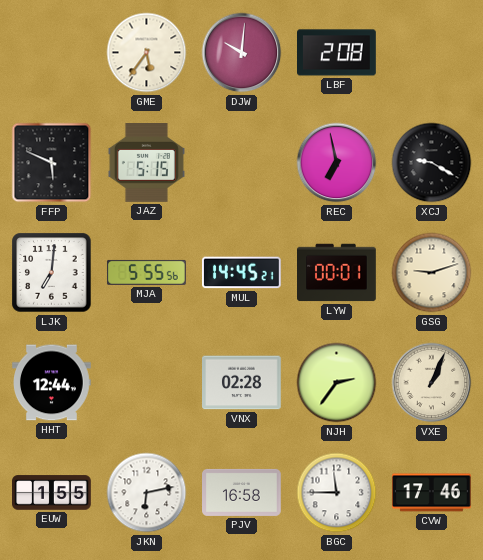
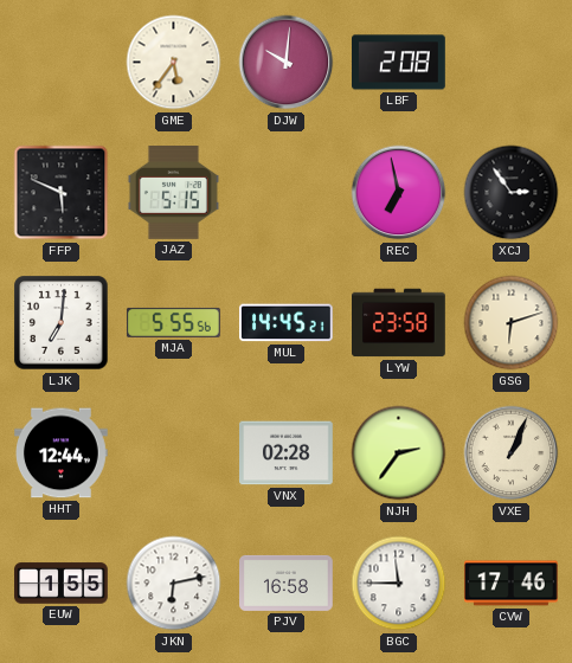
XCJ: 9:20 -> 2:54
LYW: 00:01 -> 23:58
GSG: 9:12 -> 6:12
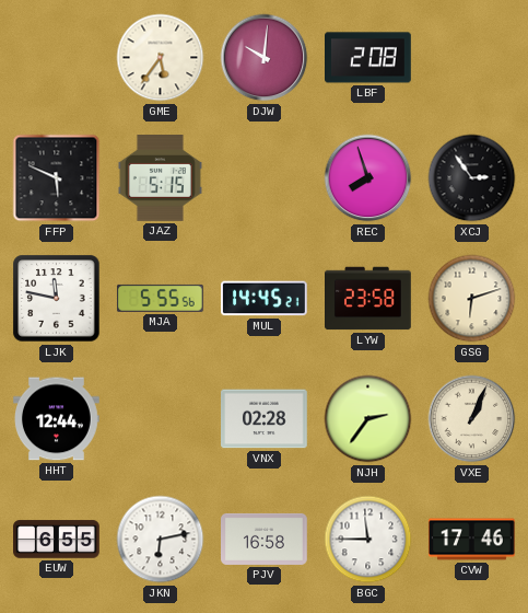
REC: 6:58 -> 7:57
LJK: 7:01 -> 11:47
EUW: 1:55 -> 6:55
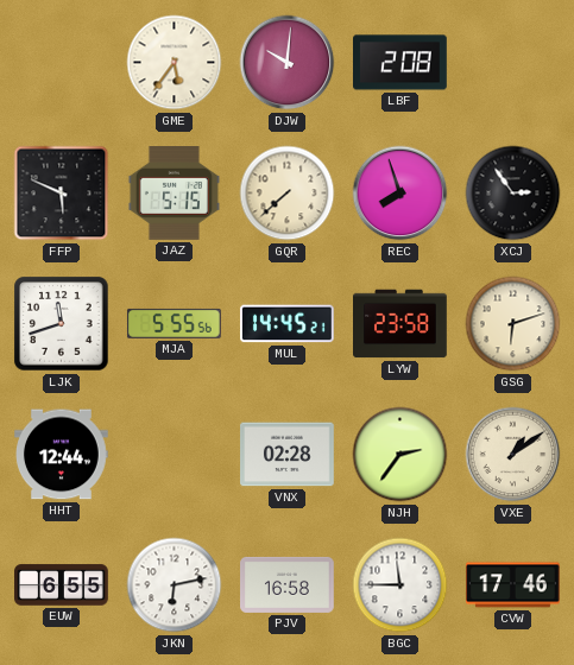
GQR: none -> 7:38
LJK: 11:47 -> 11:42
VXE: 1:04 -> 1:09
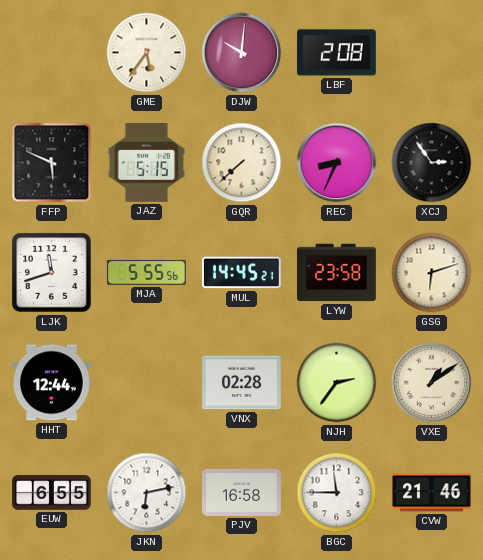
REC: 7:57 -> 8:34
CVW: 17:46 -> 21:46
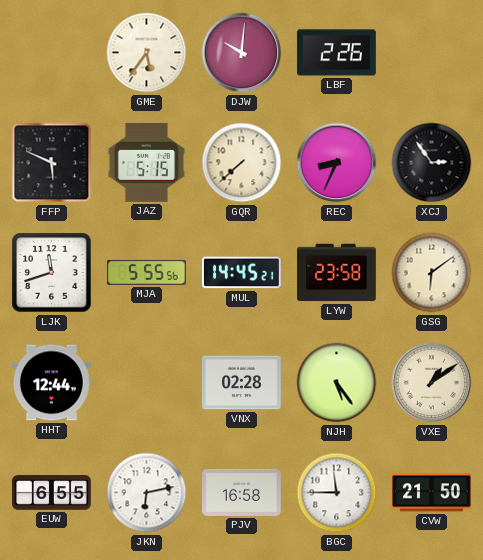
LBF: 2:08 -> 2:26
GSG: 6:12 -> 6:09
NJH: 2:36 -> 5:24
CVW: 21:46 -> 21:50
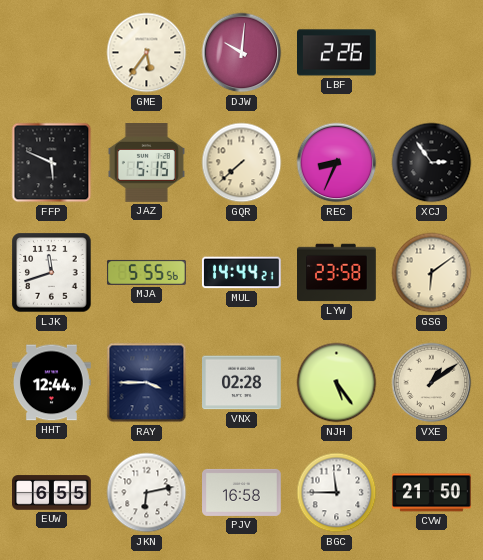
MUL: 14:45 -> 14:44
RAY: none -> 3:45
